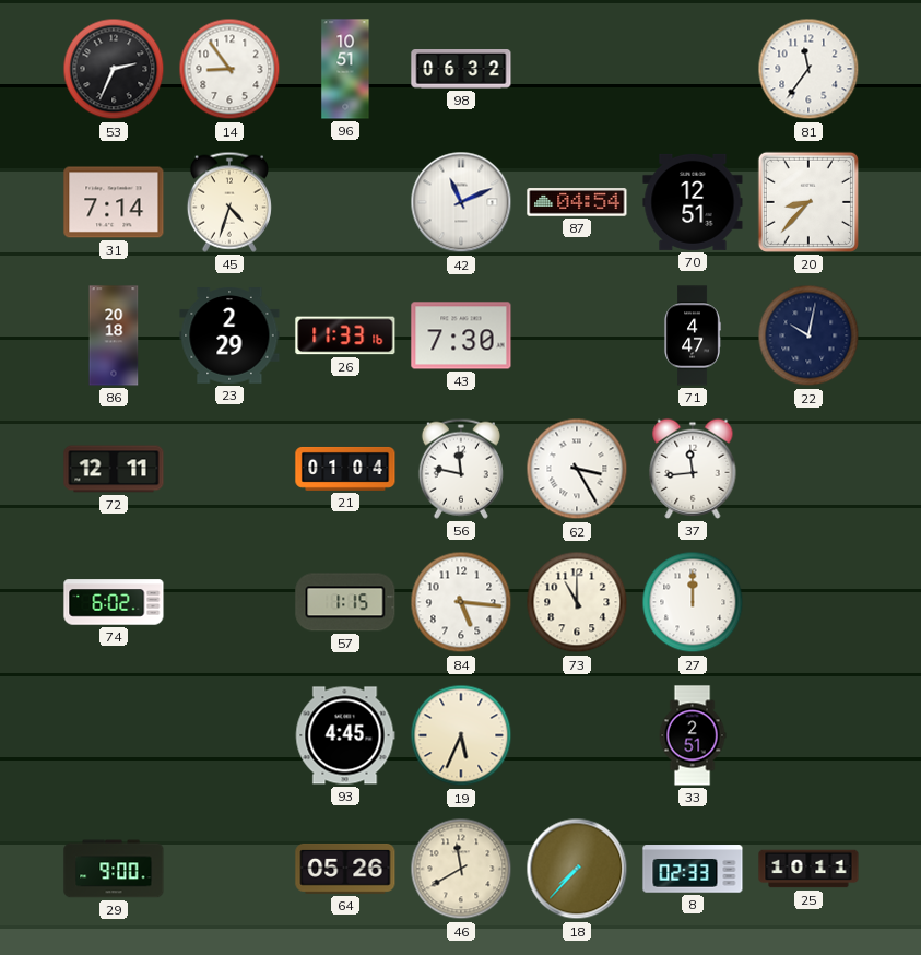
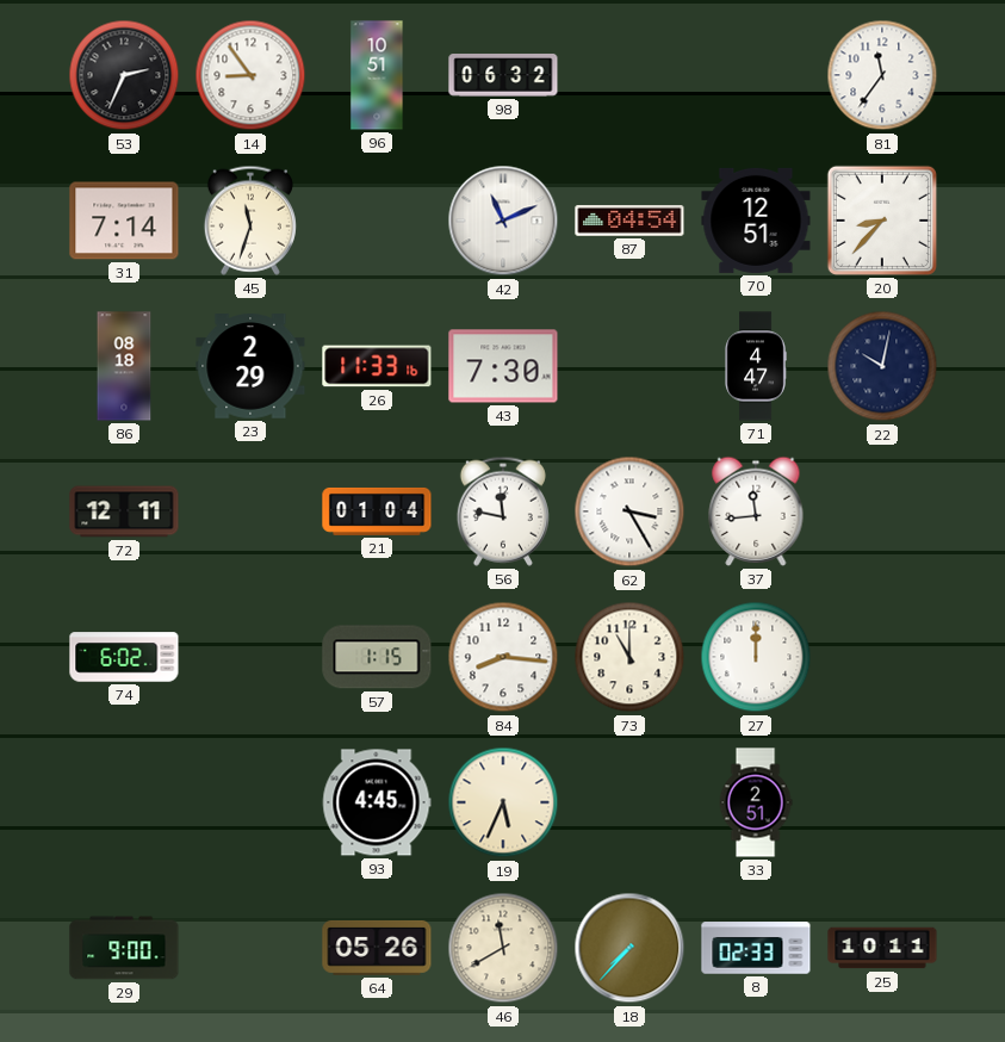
45: 4:33 -> 11:33
86: 20:18 -> 08:18
84: 5:16 -> 8:16
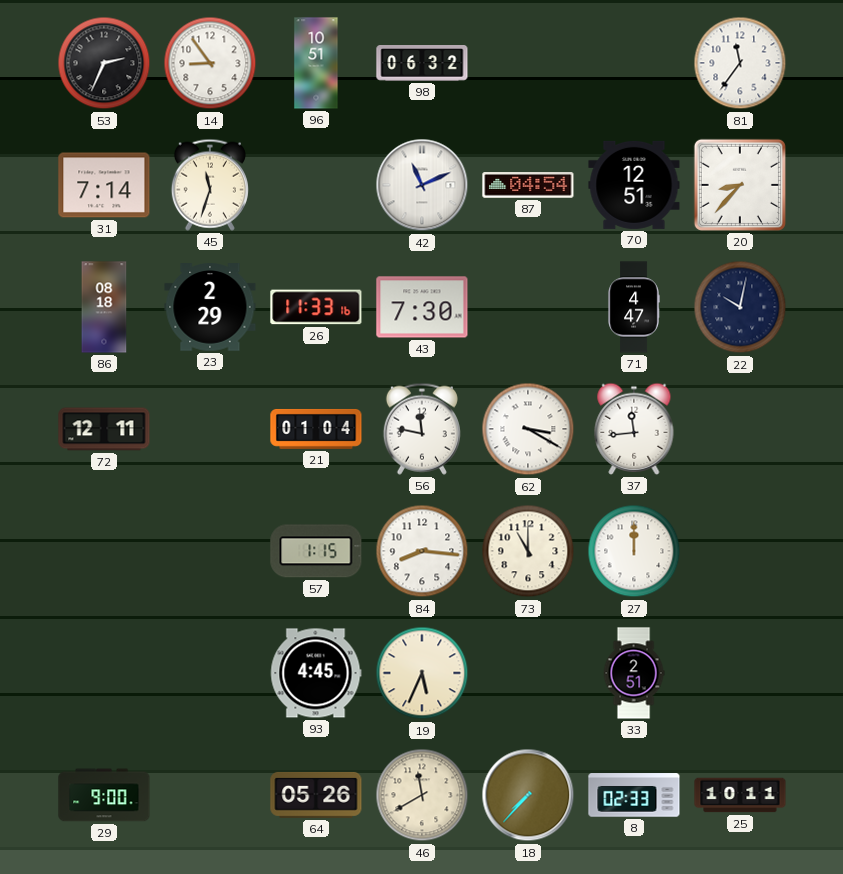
62: 3:25 -> 3:20
74: 6:02 -> none
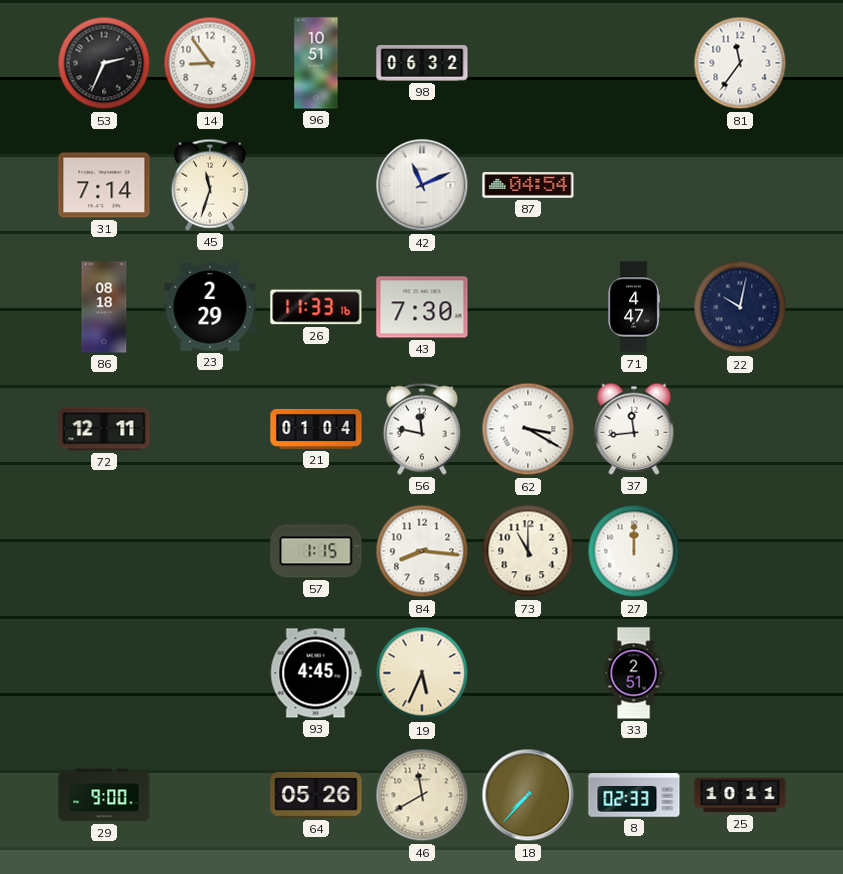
70: 12:51 -> none
20: 8:37 -> none
